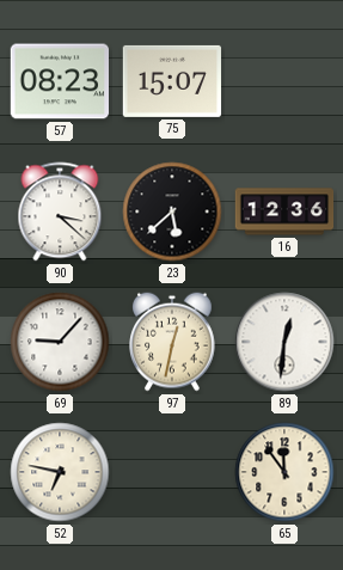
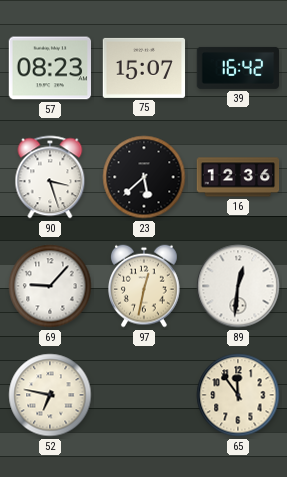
39: none -> 16:42
90: 3:22 -> 3:27
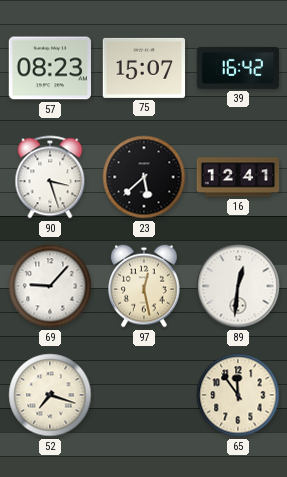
16: 12:36 -> 12:41
97: 12:32 -> 12:28
52: 6:47 -> 7:18
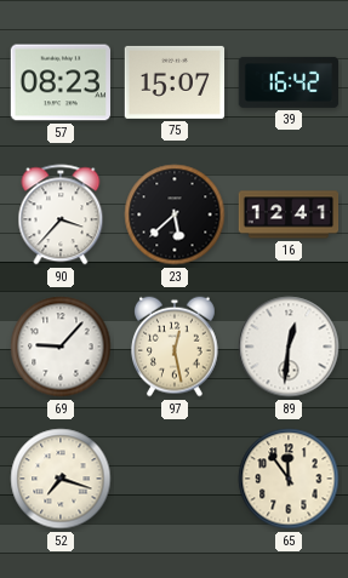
90: 3:27 -> 3:37
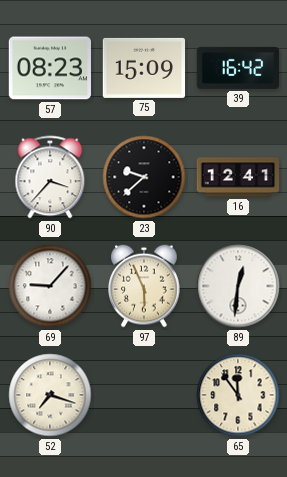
75: 15:07 -> 15:09
23: 5:38 -> 9:38
97: 12:28 -> 5:56
